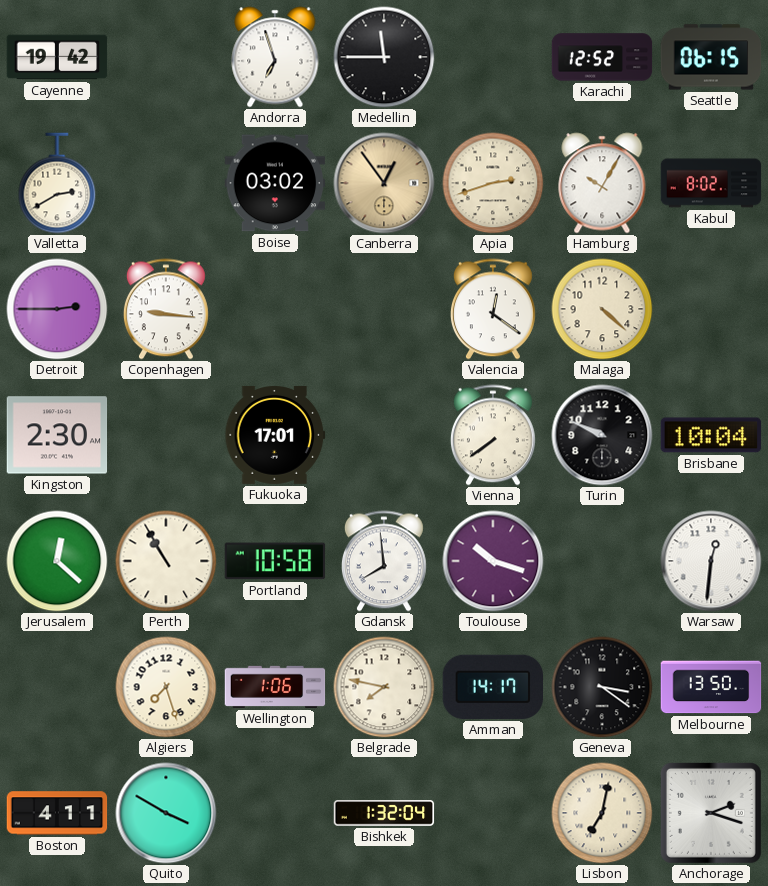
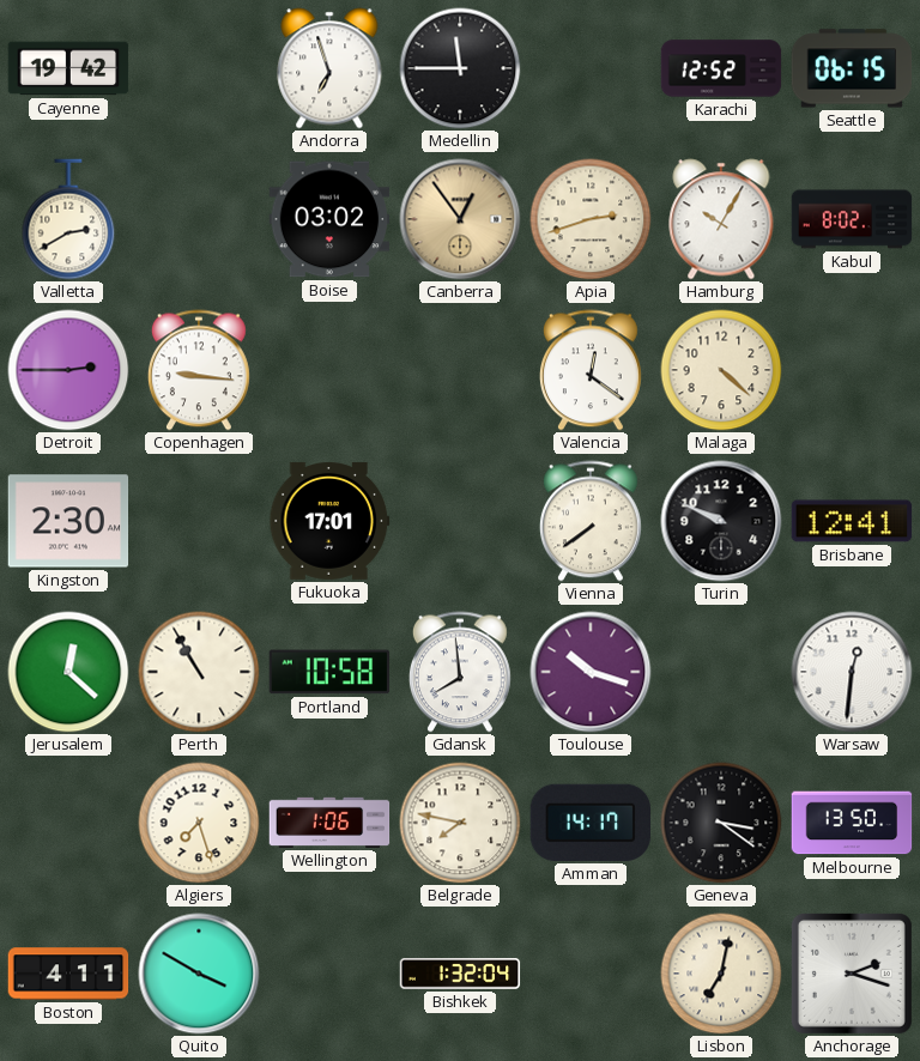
Brisbane: 10:04 -> 12:41
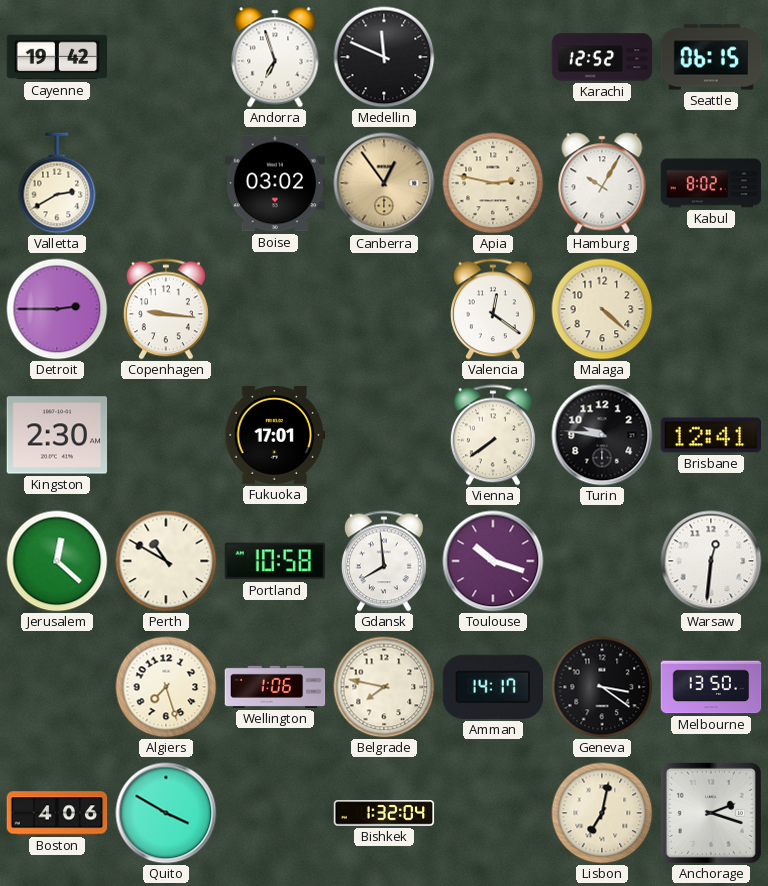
Medellin: 11:45 -> 11:49
Apia: 2:42 -> 2:47
Turin: 9:49 -> 9:46
Perth: 10:55 -> 10:50
Boston: 4:11 -> 4:06
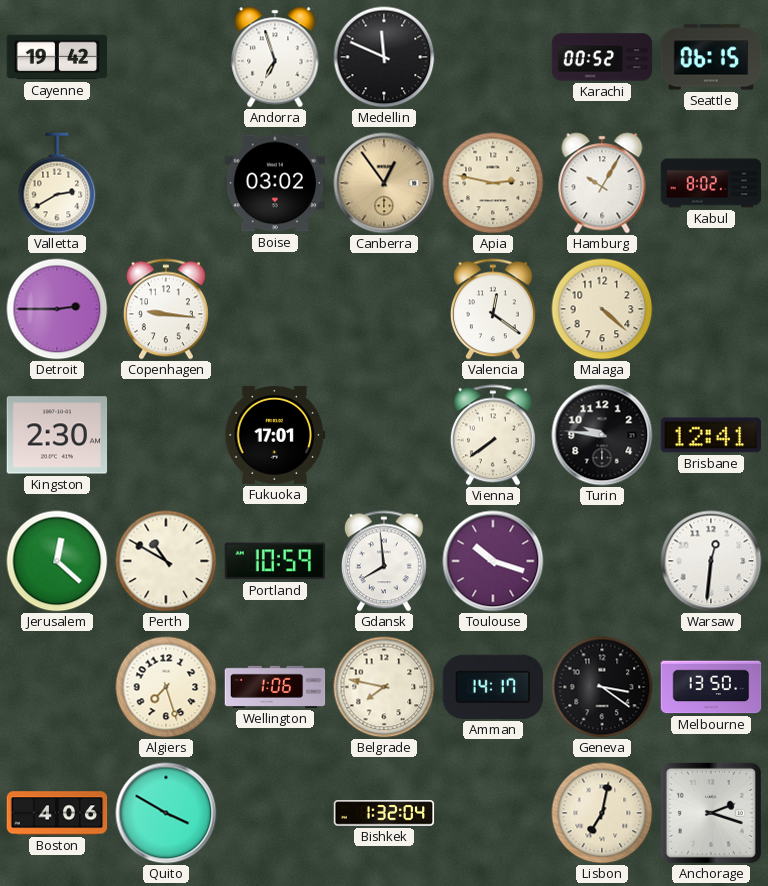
Karachi: 12:52 -> 00:52
Portland: 10:58 -> 10:59
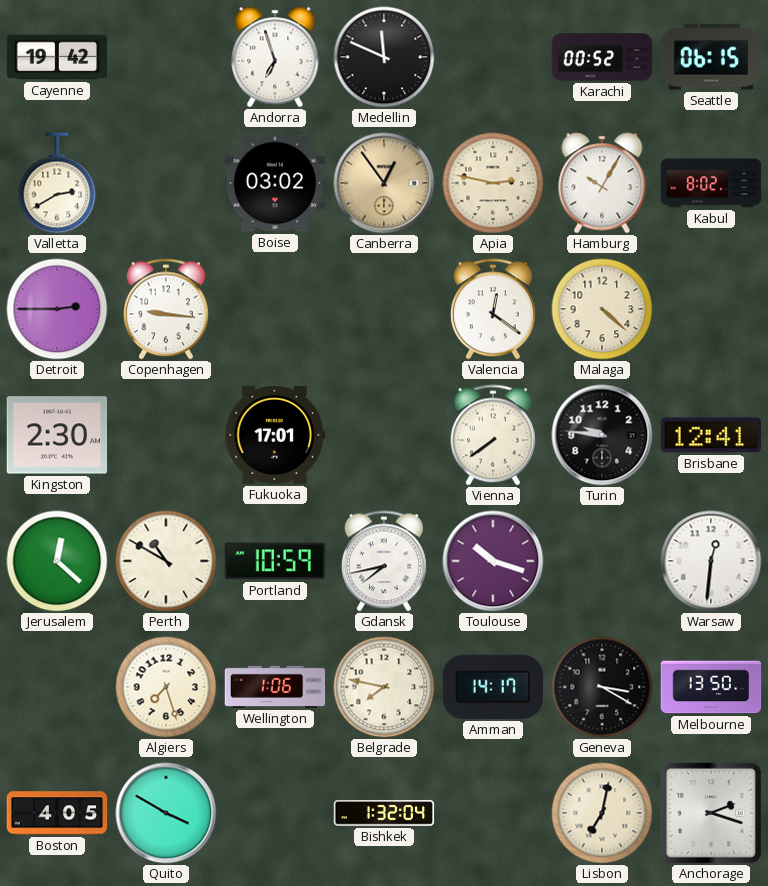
Gdansk: 7:59 -> 7:43
Geneva: 3:21 -> 3:20
Boston: 4:06 -> 4:05
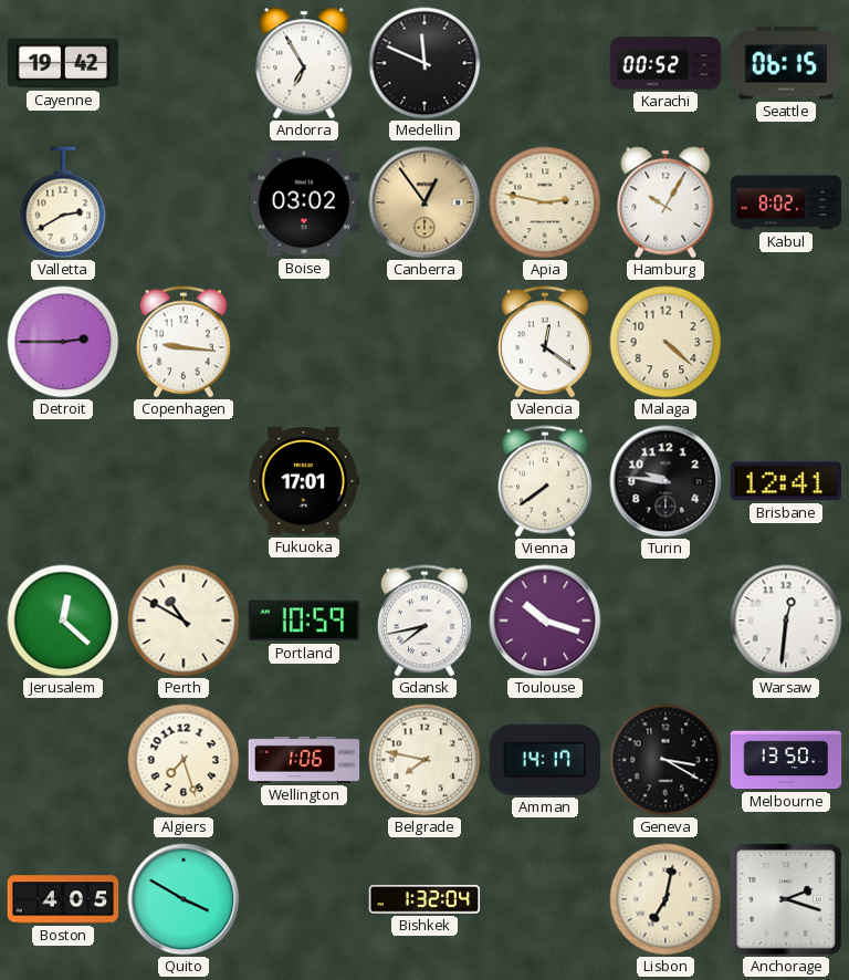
Andorra: 6:57 -> 6:55
Kingston: 2:30 -> none
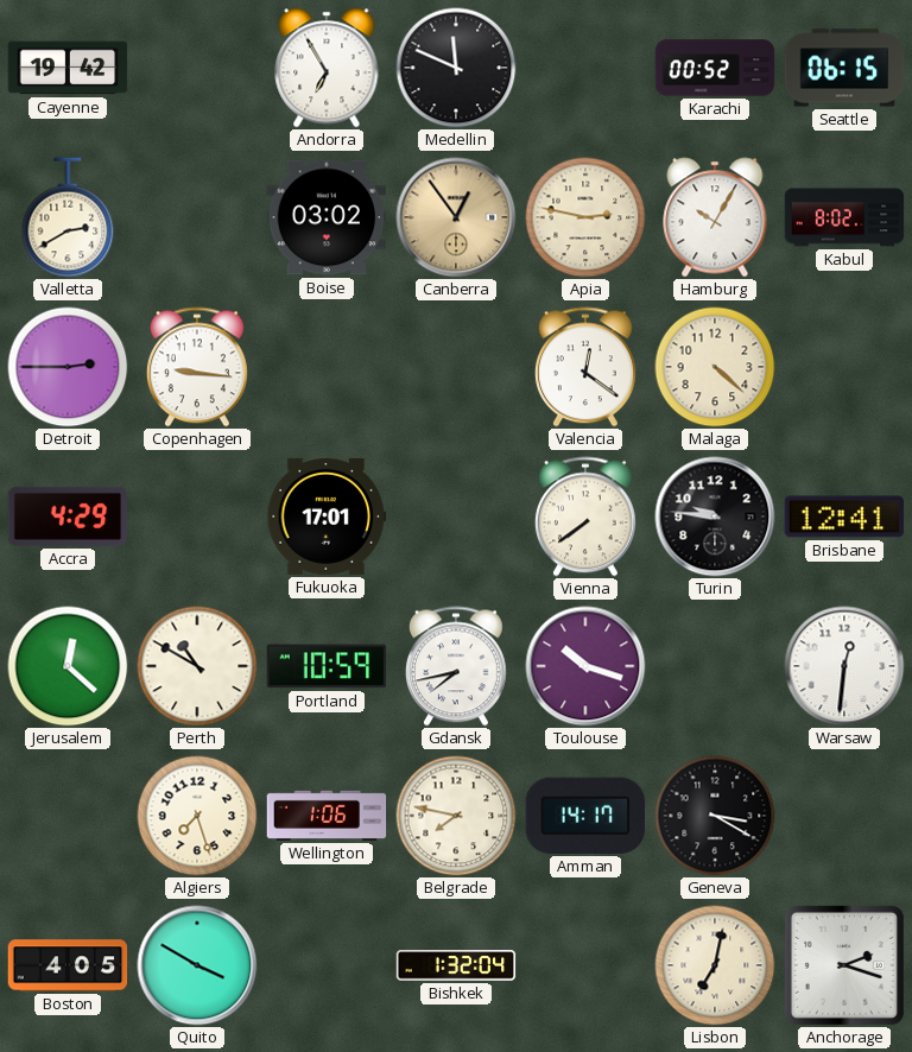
Accra: none -> 4:29
Melbourne: 13:50 -> none
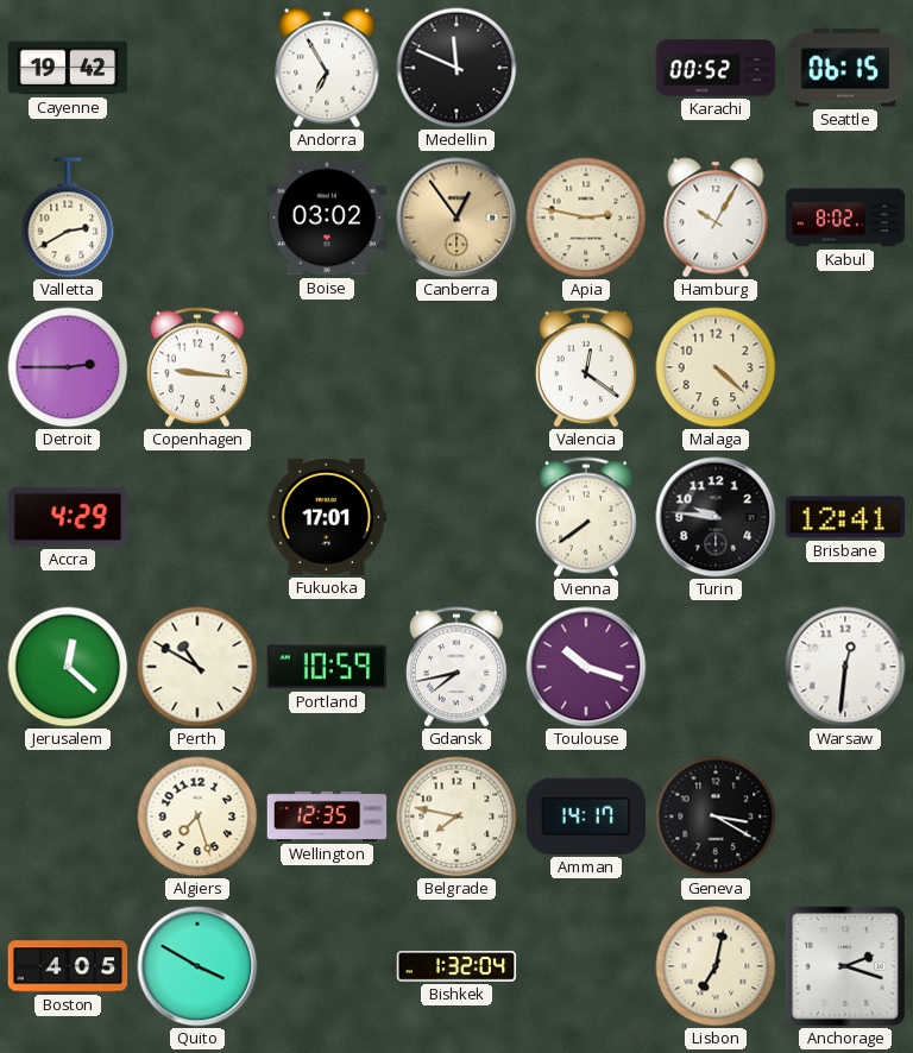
Wellington: 1:06 -> 12:35
